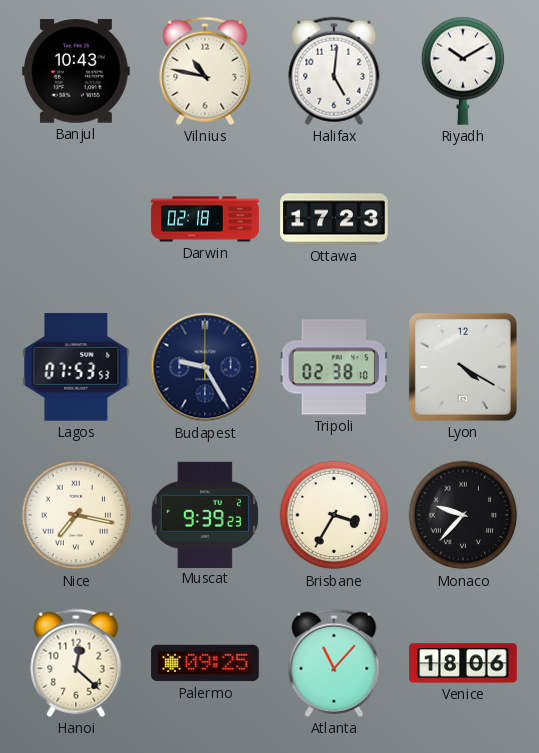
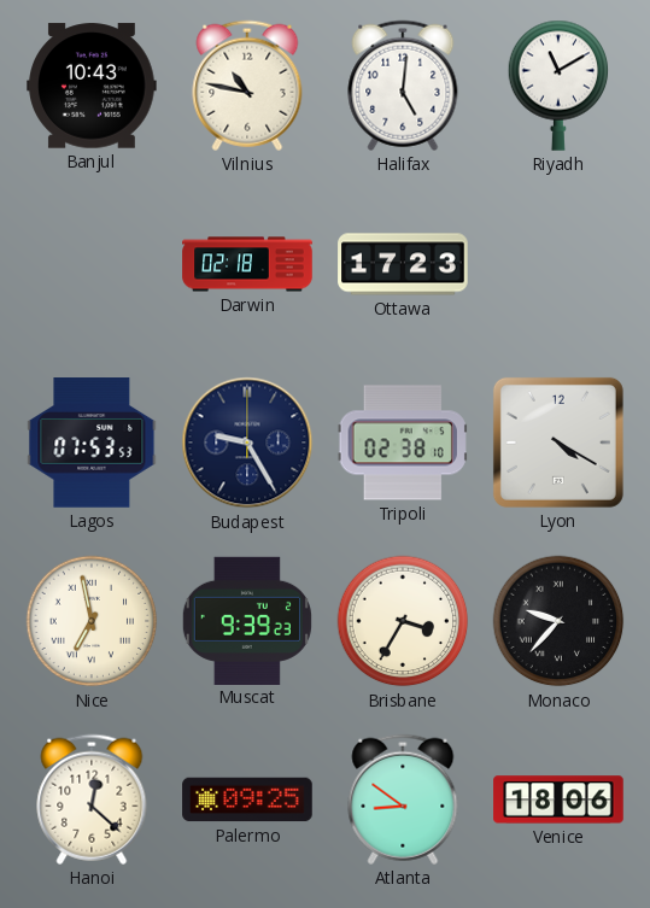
Riyadh: 10:10 -> 11:10
Nice: 7:17 -> 6:58
Atlanta: 11:07 -> 8:51
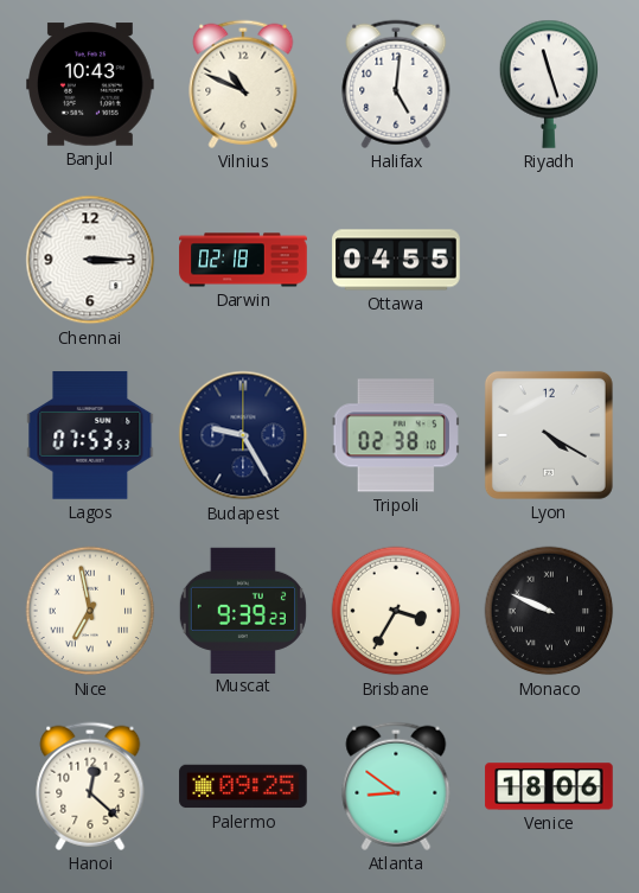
Vilnius: 10:47 -> 10:49
Riyadh: 11:10 -> 11:27
Chennai: none -> 3:15
Ottawa: 17:23 -> 04:55
Monaco: 9:37 -> 9:49
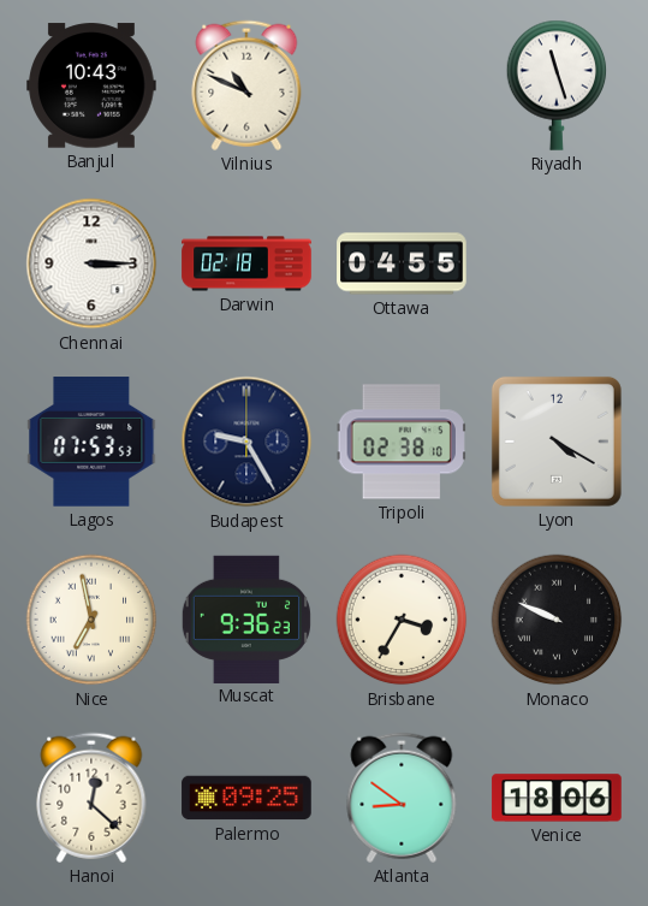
Halifax: 5:01 -> none
Muscat: 9:39 -> 9:36
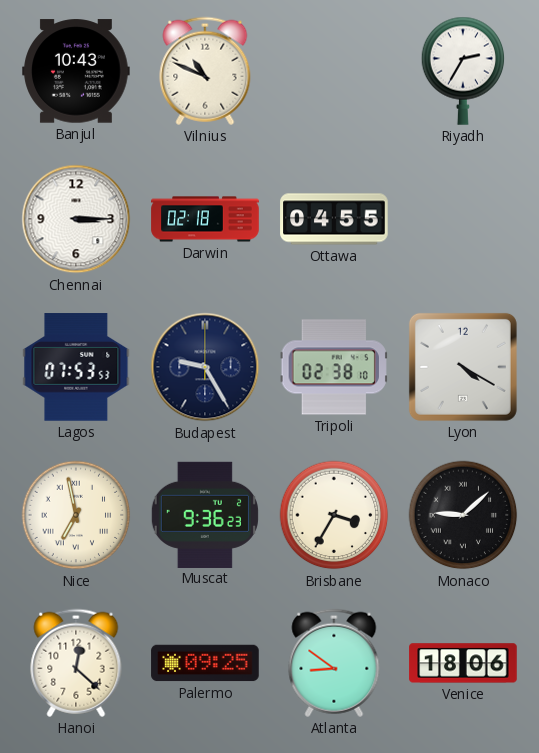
Riyadh: 11:27 -> 2:35
Monaco: 9:49 -> 9:08
